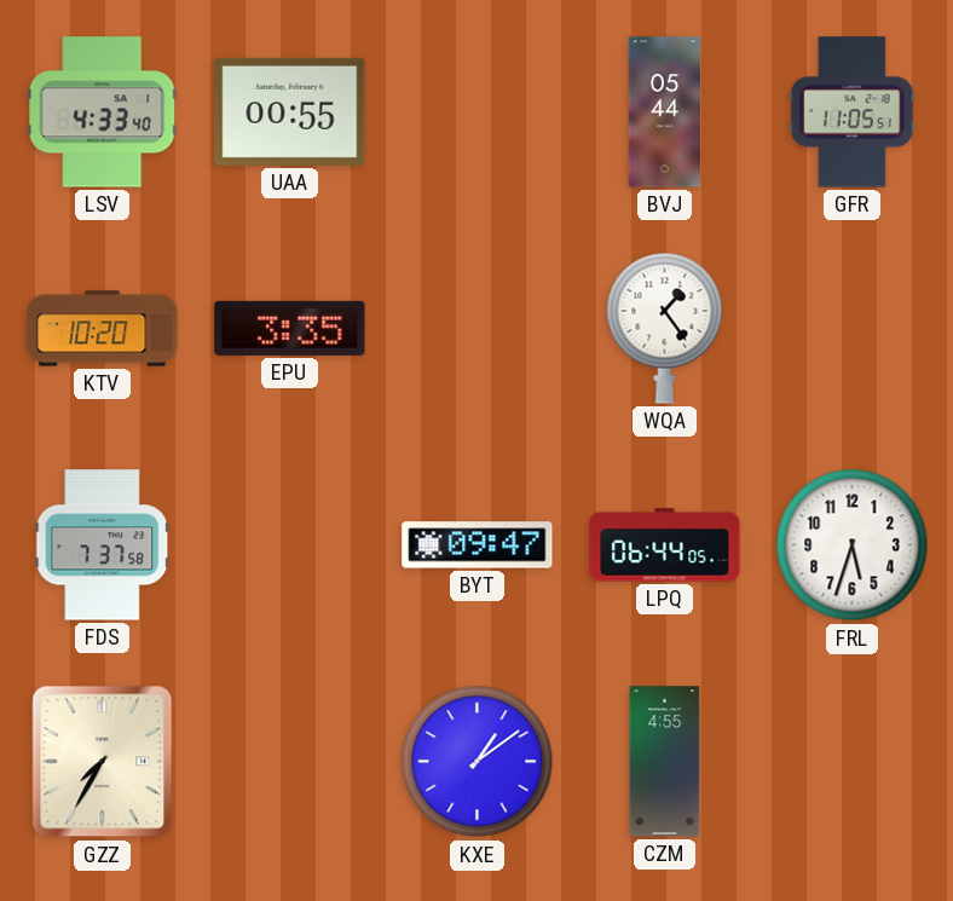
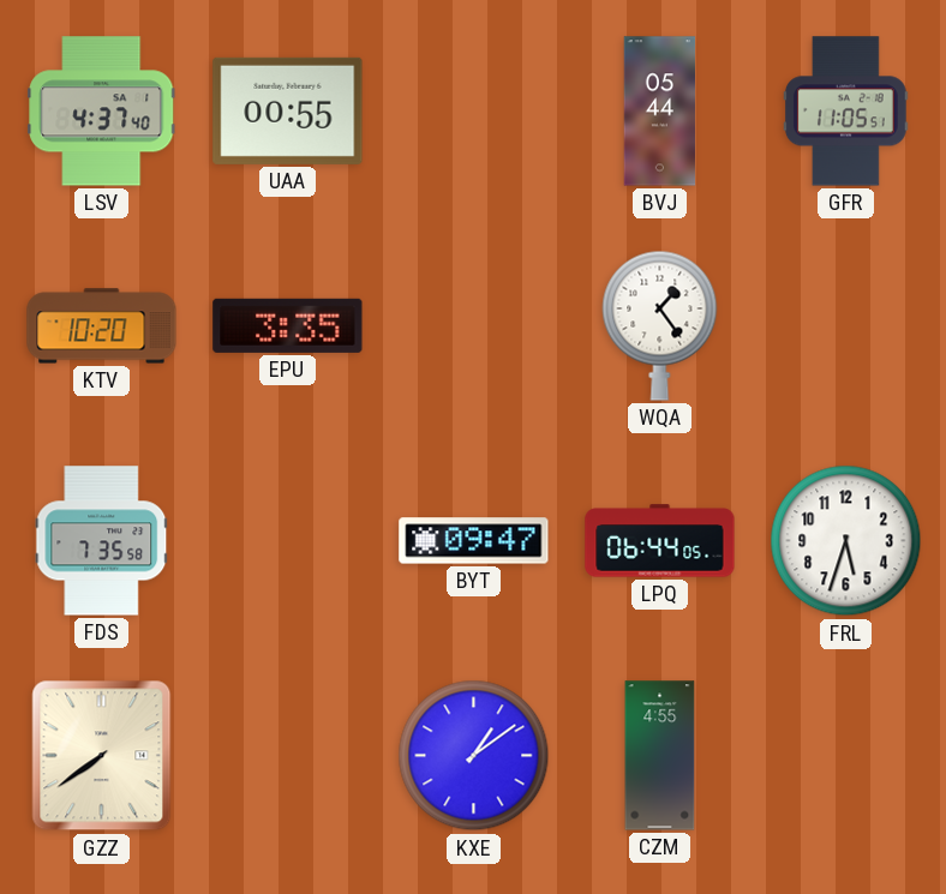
LSV: 4:33 -> 4:37
FDS: 7:37 -> 7:35
GZZ: 7:35 -> 7:39
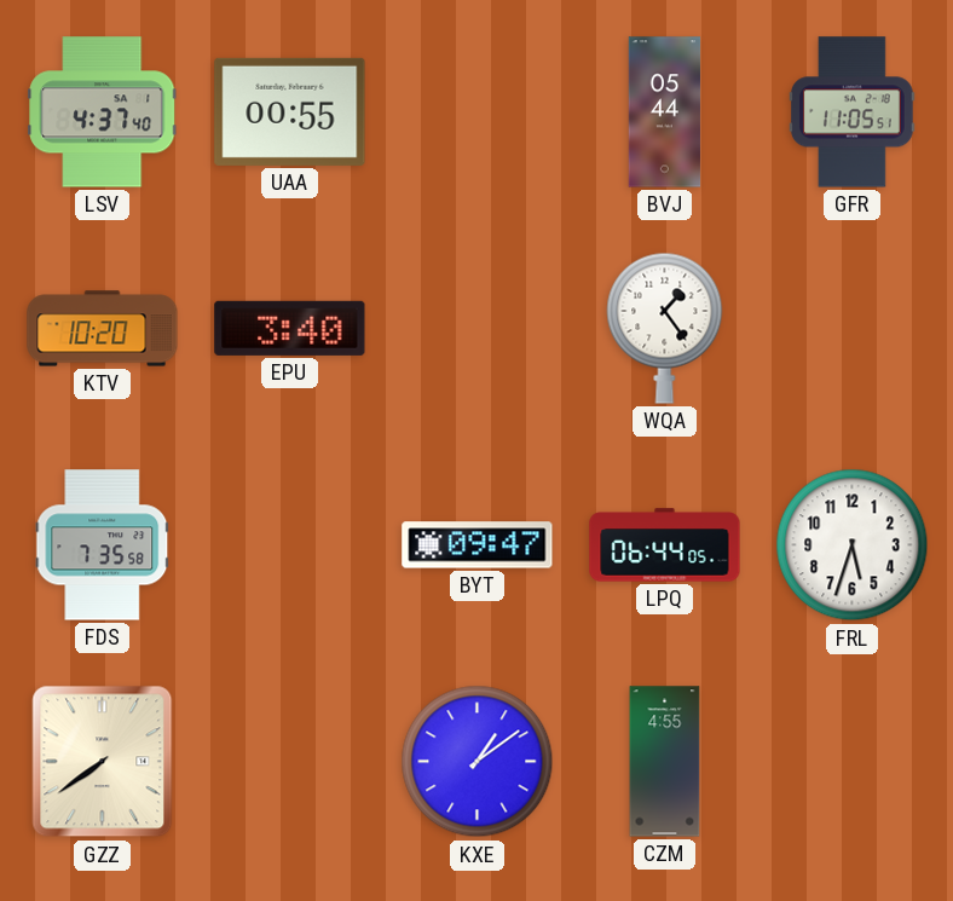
EPU: 3:35 -> 3:40
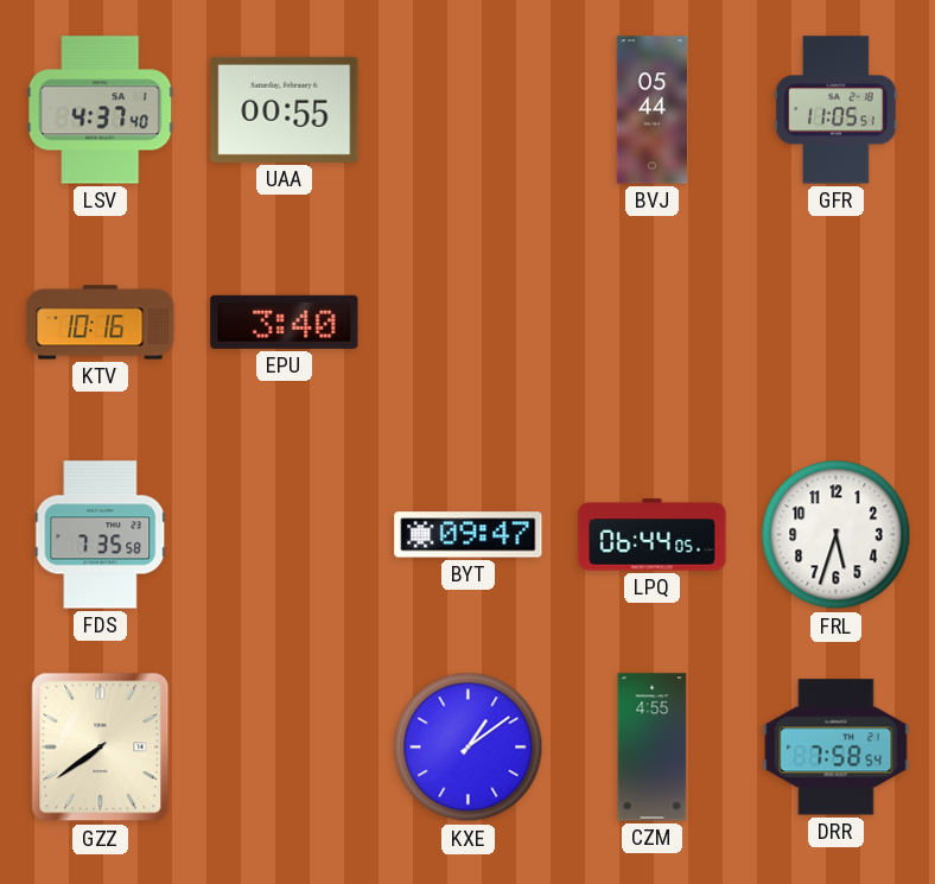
KTV: 10:20 -> 10:16
WQA: 1:24 -> none
DRR: none -> 7:58
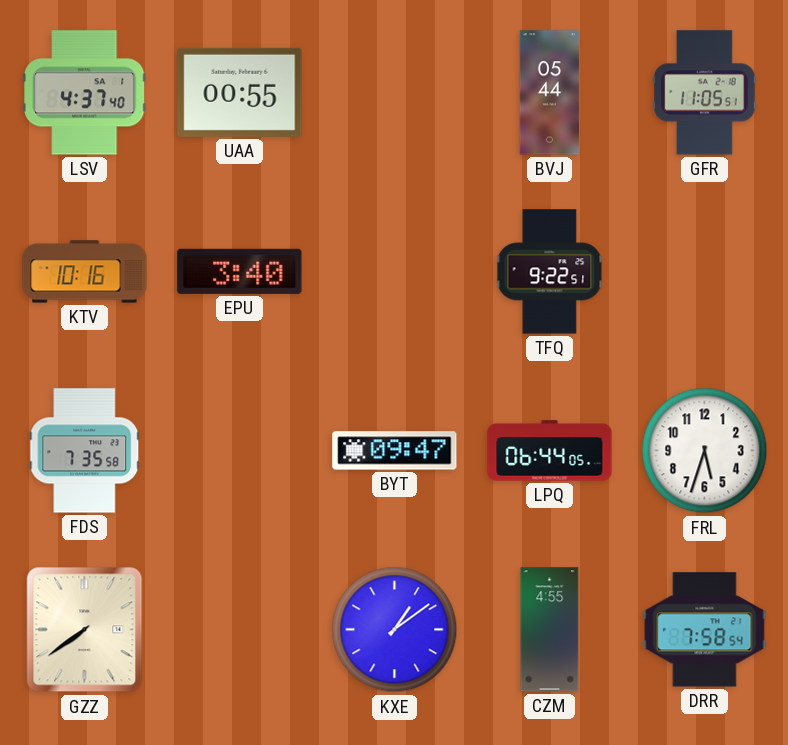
TFQ: none -> 9:22
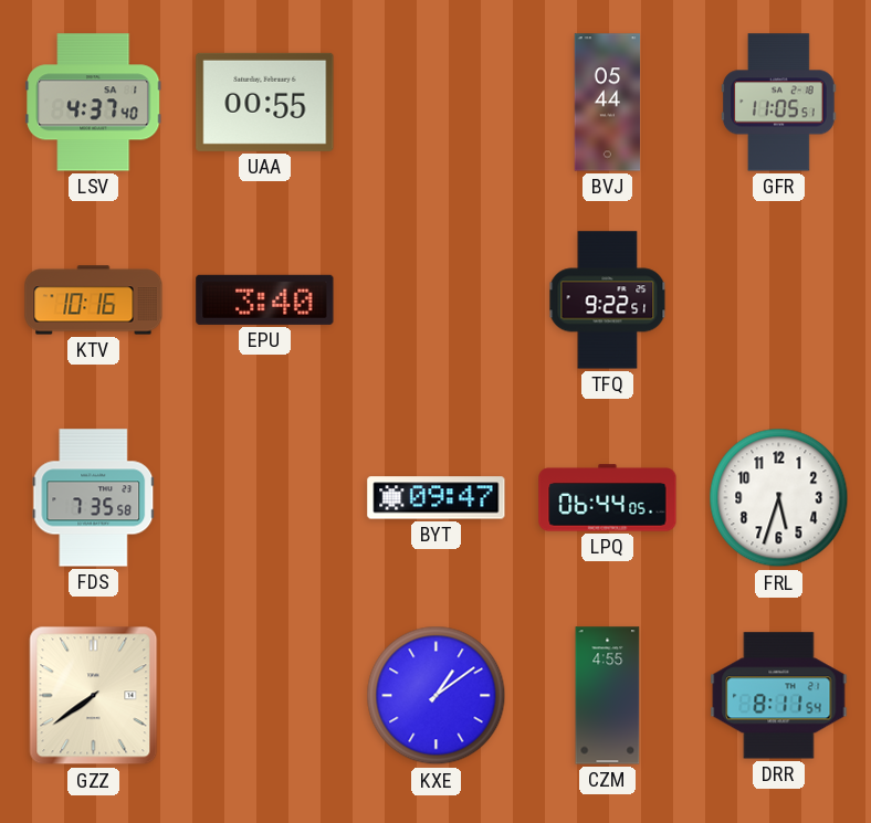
DRR: 7:58 -> 8:11
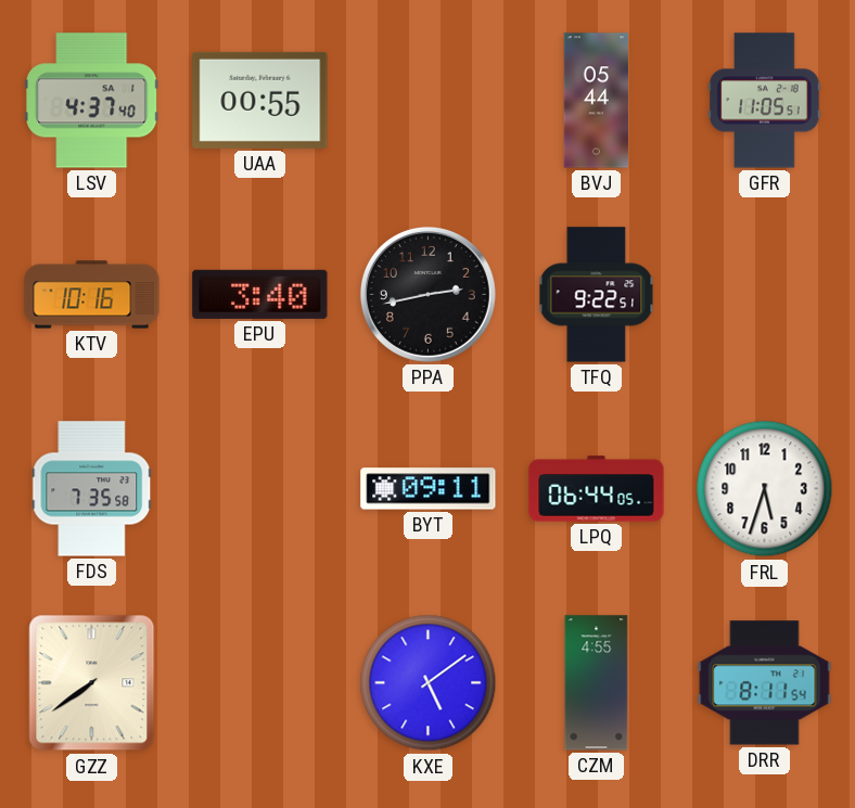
PPA: none -> 2:43
BYT: 09:47 -> 09:11
KXE: 1:09 -> 5:09
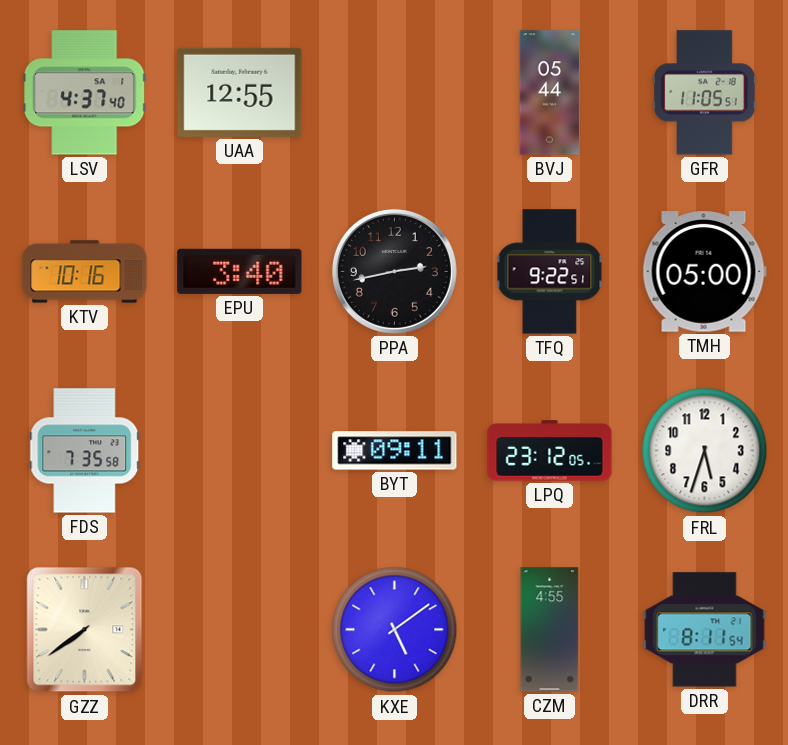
UAA: 00:55 -> 12:55
TMH: none -> 05:00
LPQ: 06:44 -> 23:12
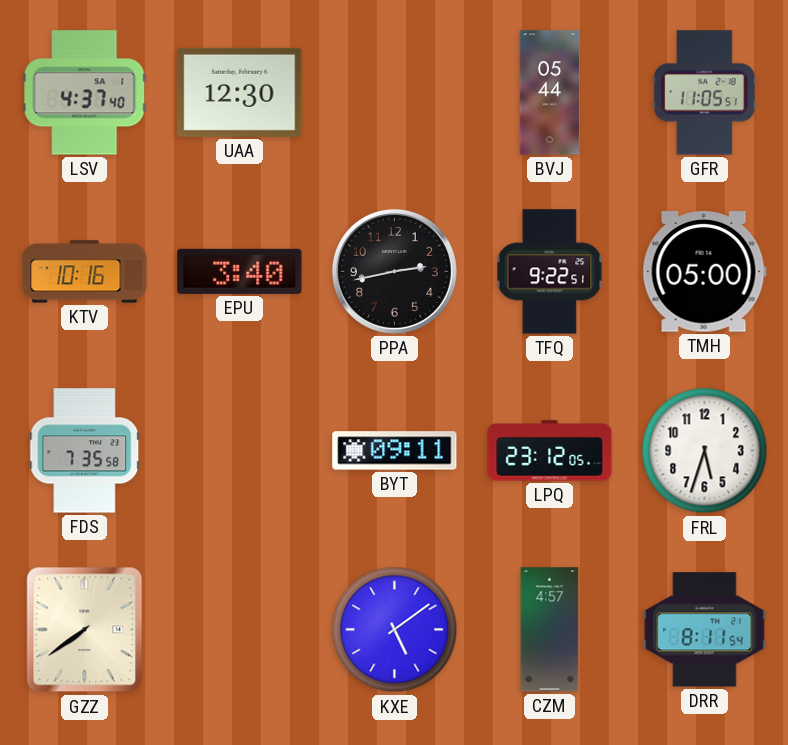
UAA: 12:55 -> 12:30
CZM: 4:55 -> 4:57
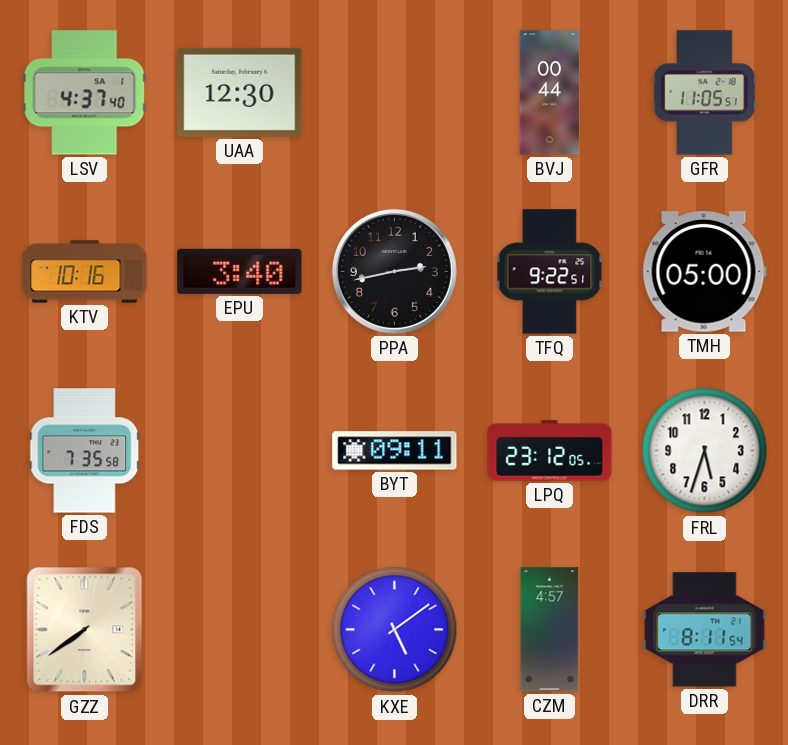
BVJ: 05:44 -> 00:44
